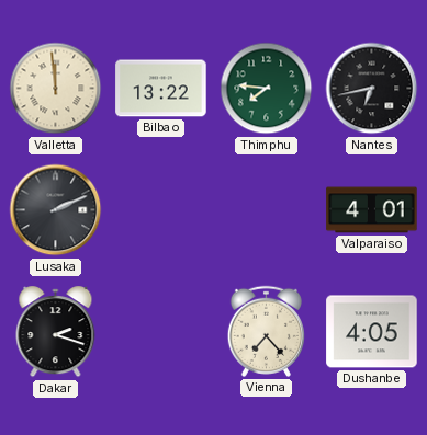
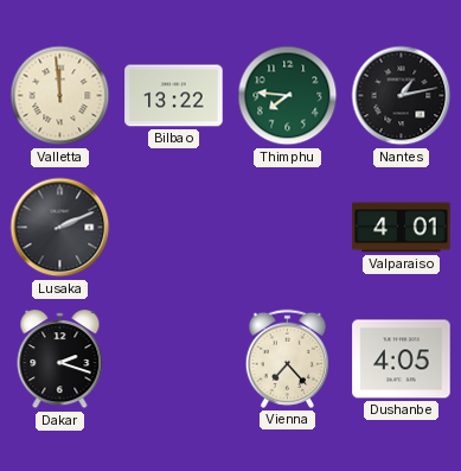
Nantes: 6:43 -> 1:13
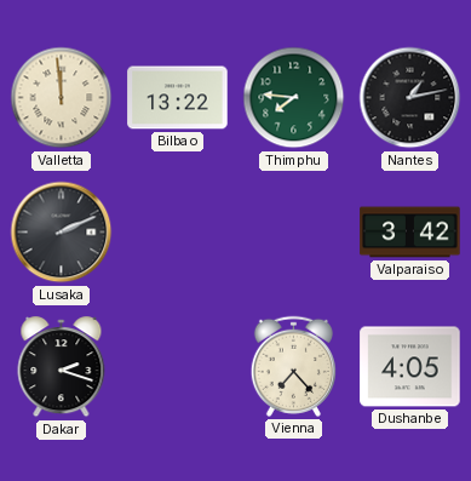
Valparaiso: 4:01 -> 3:42
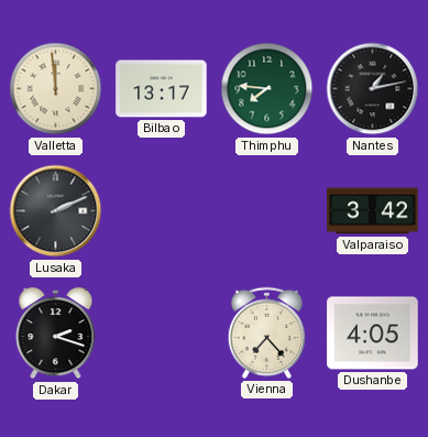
Bilbao: 13:22 -> 13:17
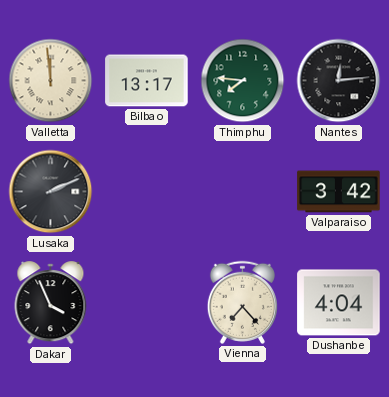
Nantes: 1:13 -> 12:14
Dakar: 2:18 -> 3:56
Dushanbe: 4:05 -> 4:04
